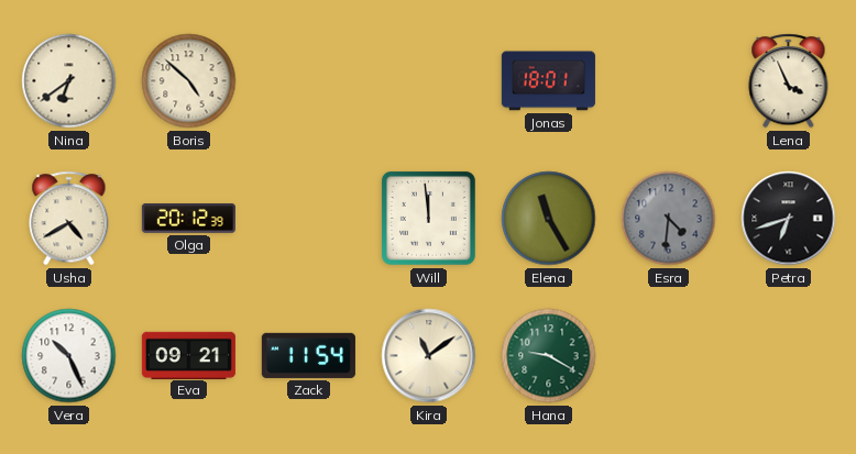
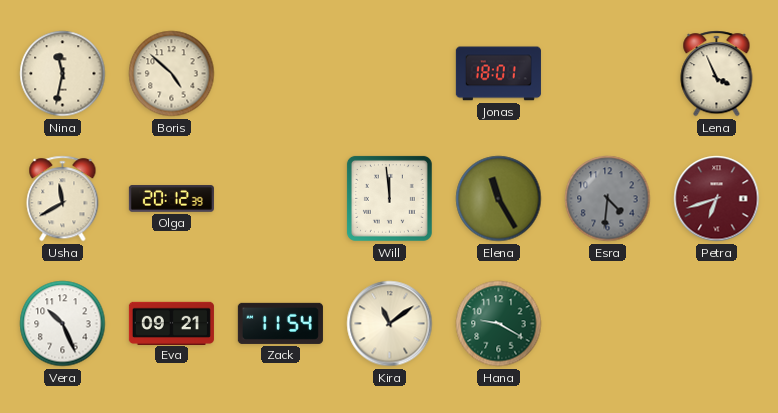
Nina: 6:39 -> 11:32
Usha: 4:40 -> 11:40
Petra dial: black -> burgundy
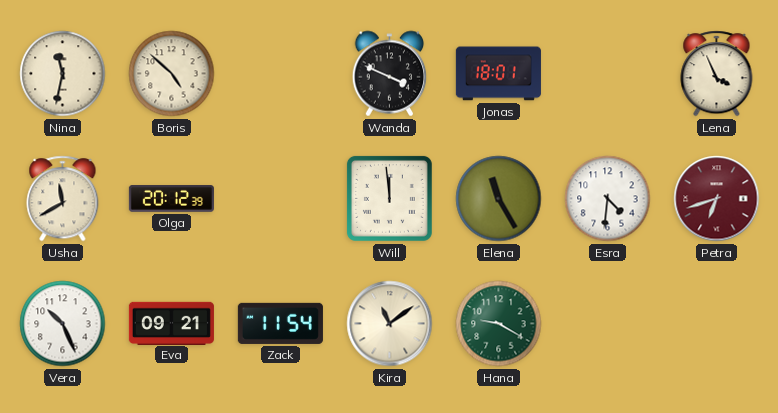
Wanda: none -> 3:49
Esra dial: grey -> white
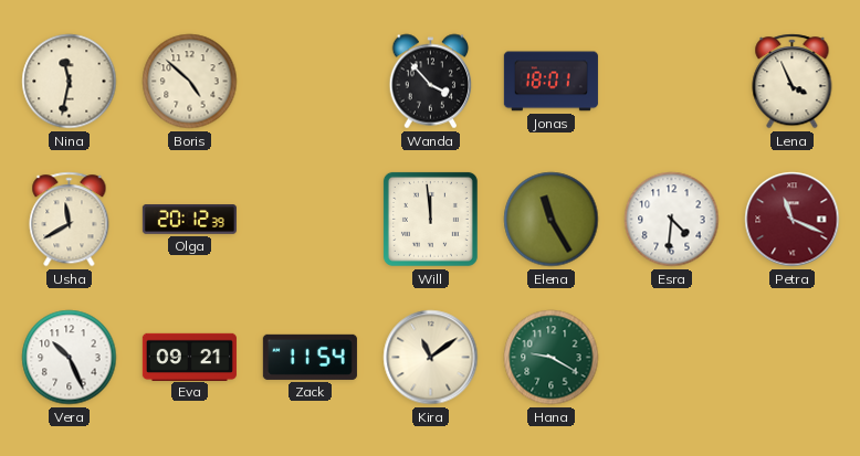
Wanda: 3:49 -> 3:53
Petra: 6:42 -> 11:19
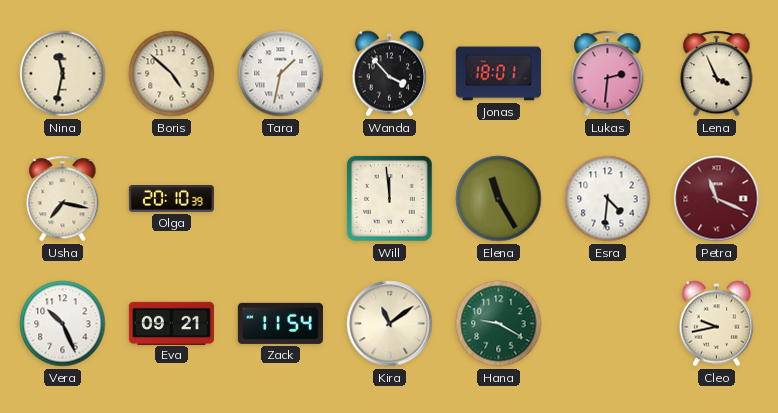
Tara: none -> 1:32
Lukas: none -> 2:31
Usha: 11:40 -> 7:17
Olga: 20:12 -> 20:10
Cleo: none -> 9:43
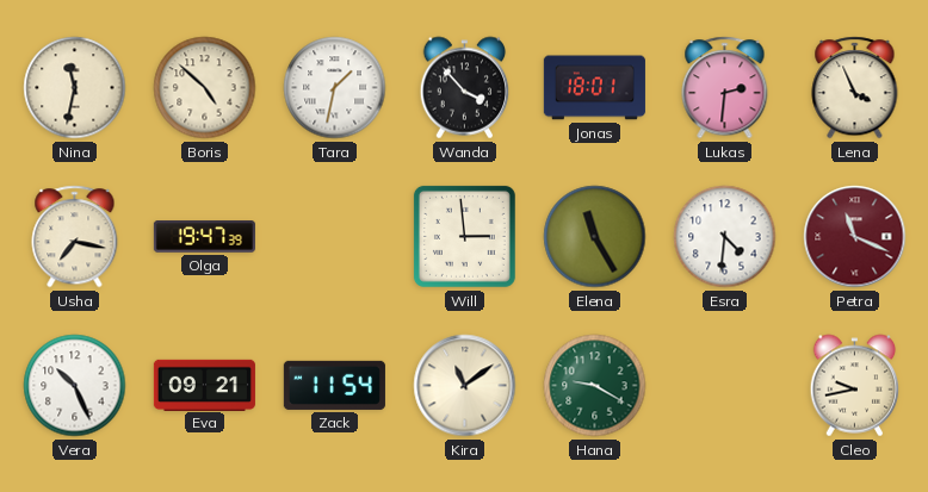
Olga: 20:10 -> 19:47
Will: 11:59 -> 2:59
